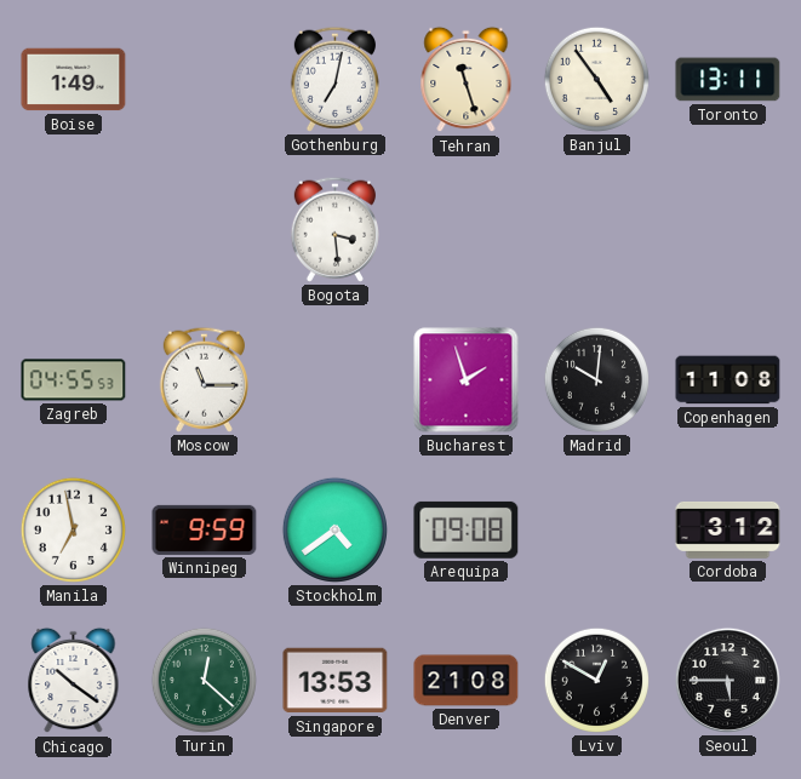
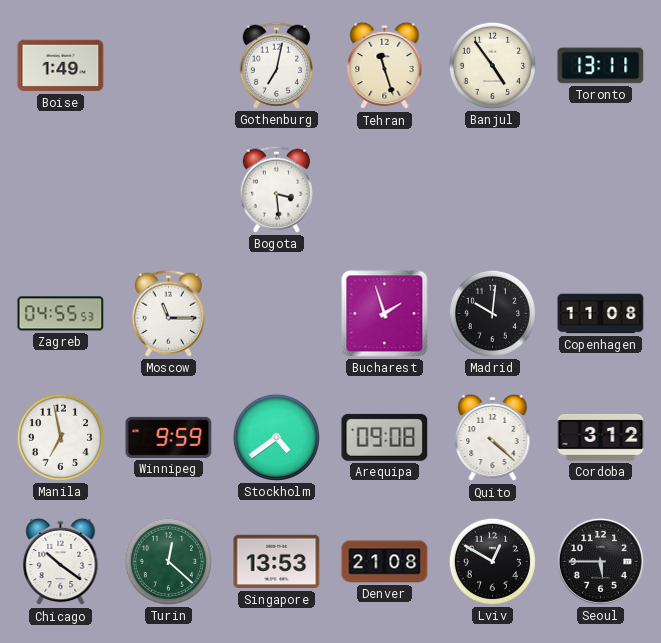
Quito: none -> 4:22
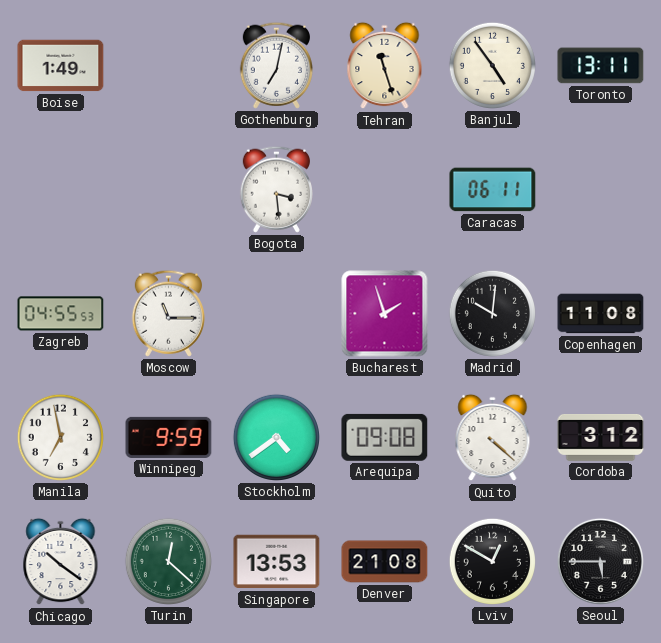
Caracas: none -> 06:11
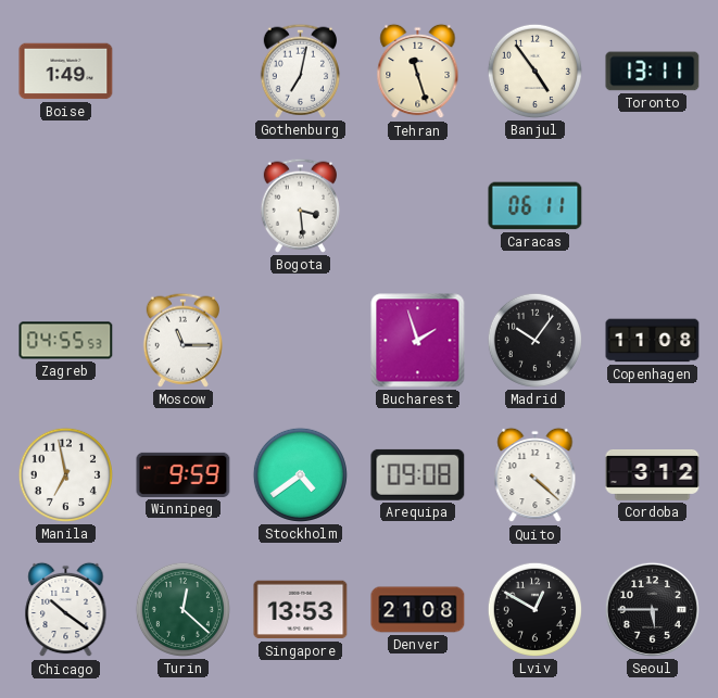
Madrid: 10:01 -> 10:06
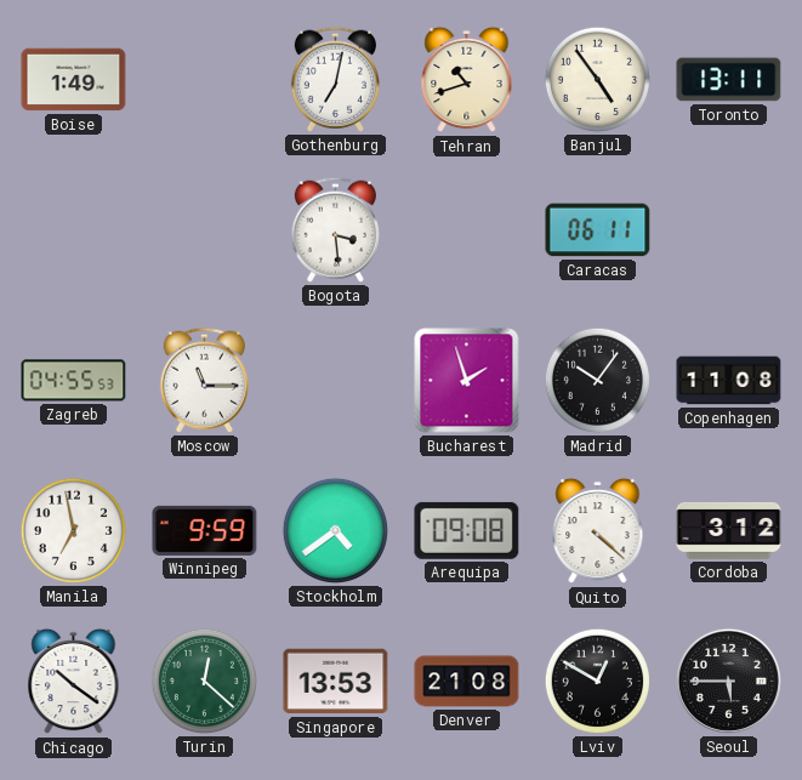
Tehran: 11:27 -> 10:42
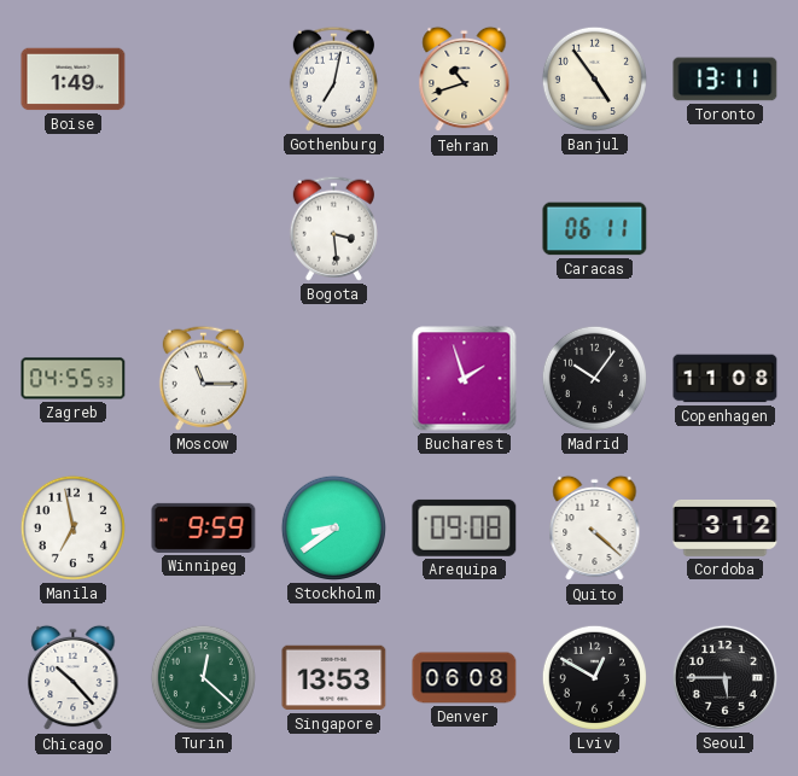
Stockholm: 4:39 -> 8:39
Chicago: 10:21 -> 10:23
Denver: 21:08 -> 06:08
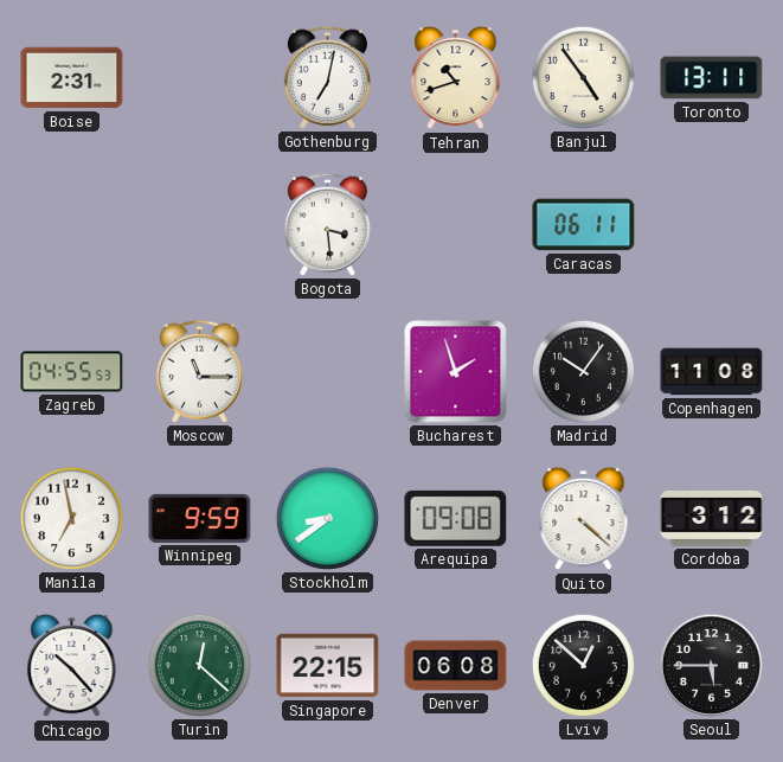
Boise: 1:49 -> 2:31
Singapore: 13:53 -> 22:15
Lviv: 12:50 -> 12:52
